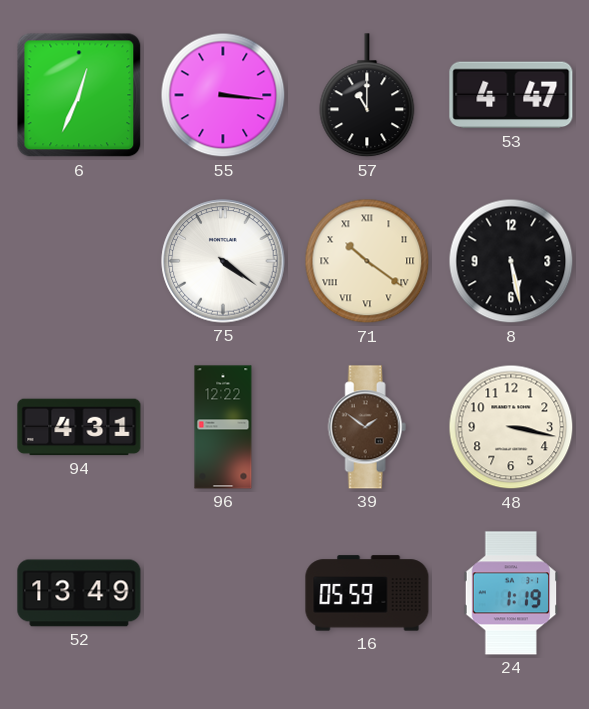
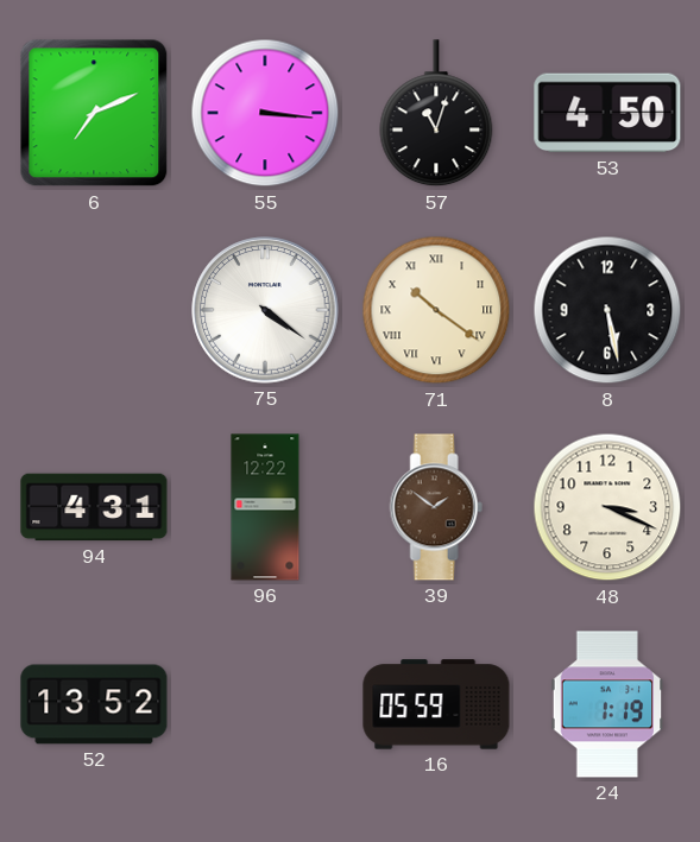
6: 12:34 -> 7:11
57: 11:00 -> 11:03
53: 4:47 -> 4:50
48: 3:17 -> 3:19
52: 13:49 -> 13:52
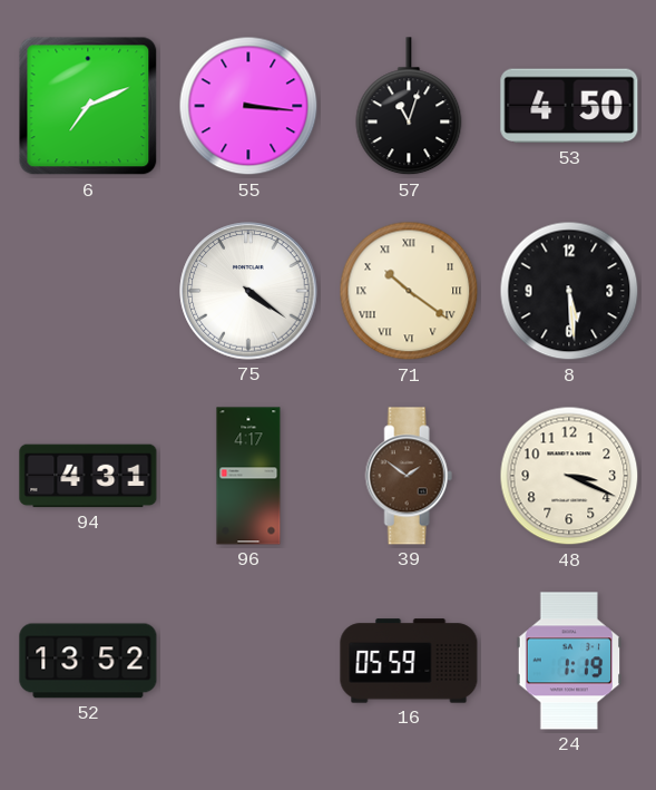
8: 5:28 -> 5:29
96: 12:22 -> 4:17
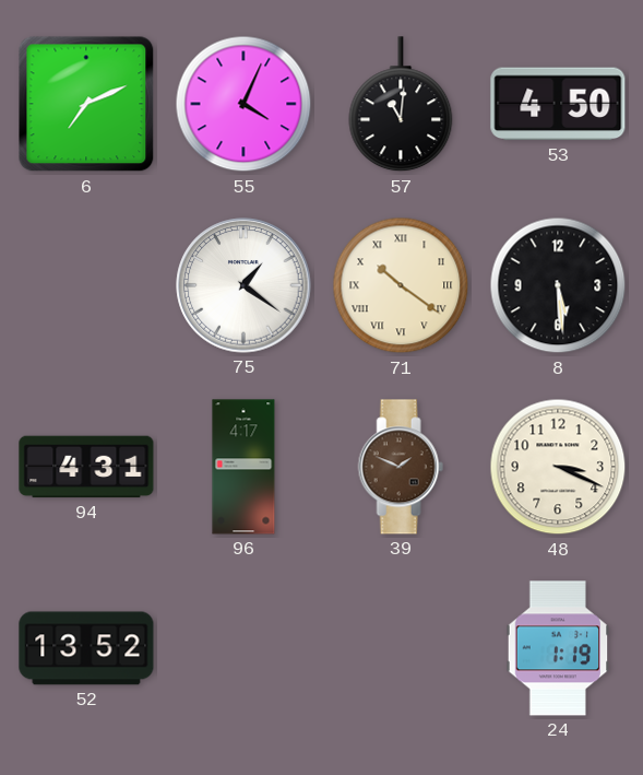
55: 3:16 -> 4:04
57: 11:03 -> 11:01
75: 4:21 -> 1:21
39: 1:51 -> 1:49
16: 05:59 -> none
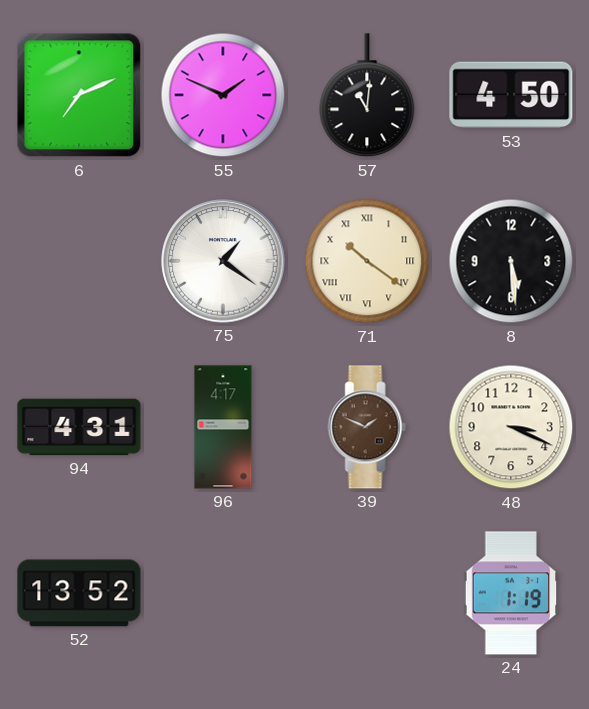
55: 4:04 -> 1:49
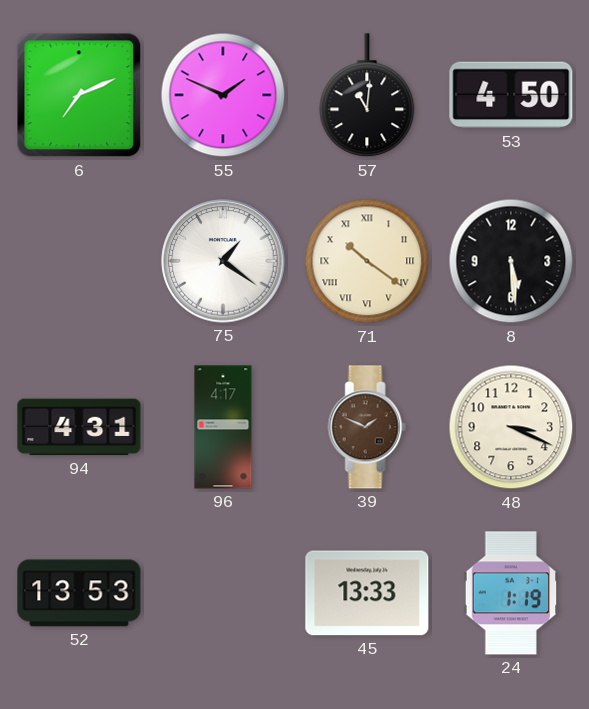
52: 13:52 -> 13:53
45: none -> 13:33
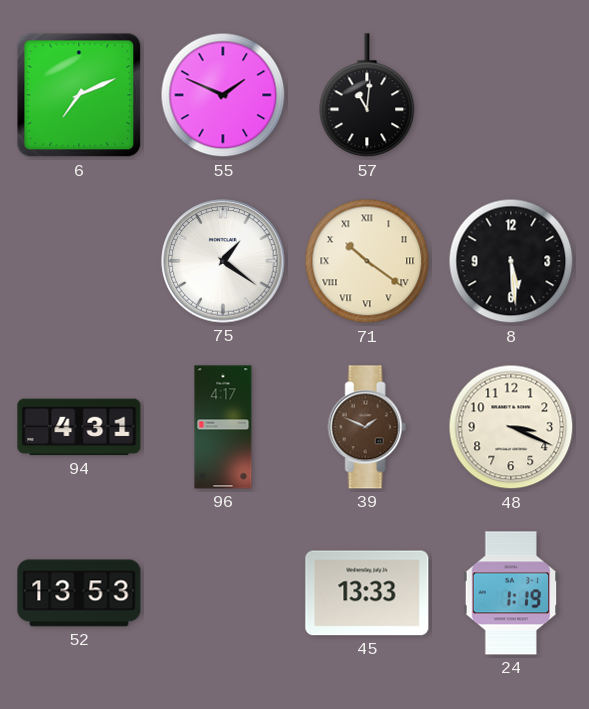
53: 4:50 -> none
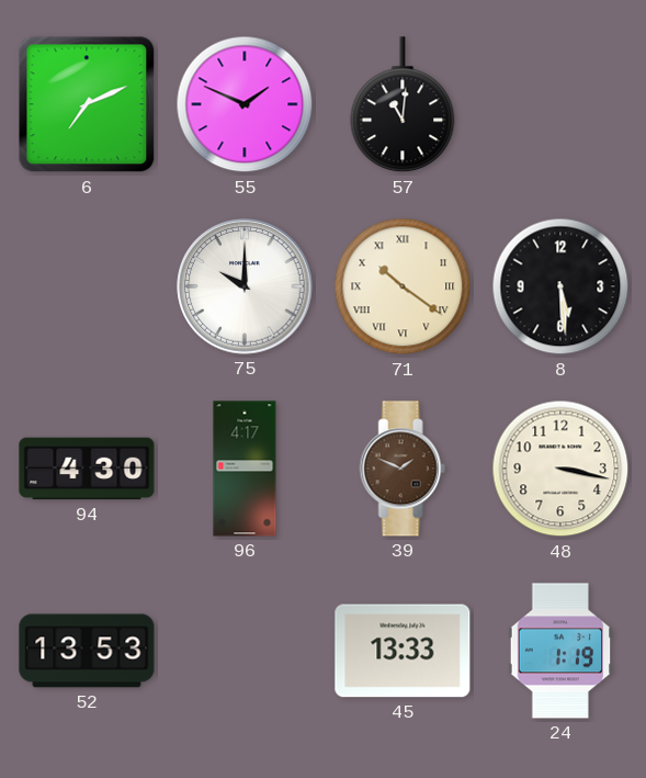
75: 1:21 -> 10:00
94: 4:31 -> 4:30
48: 3:19 -> 3:17
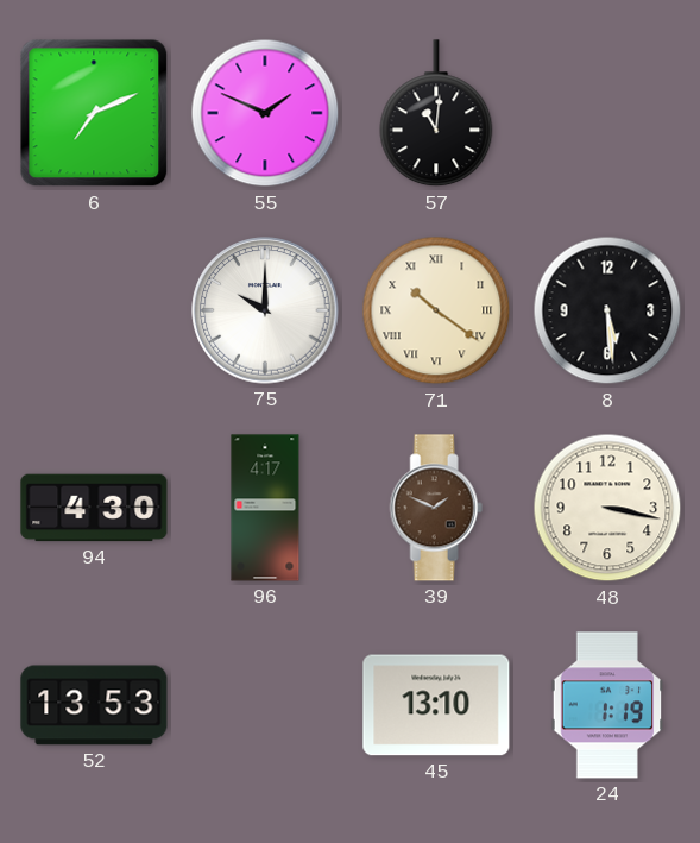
45: 13:33 -> 13:10
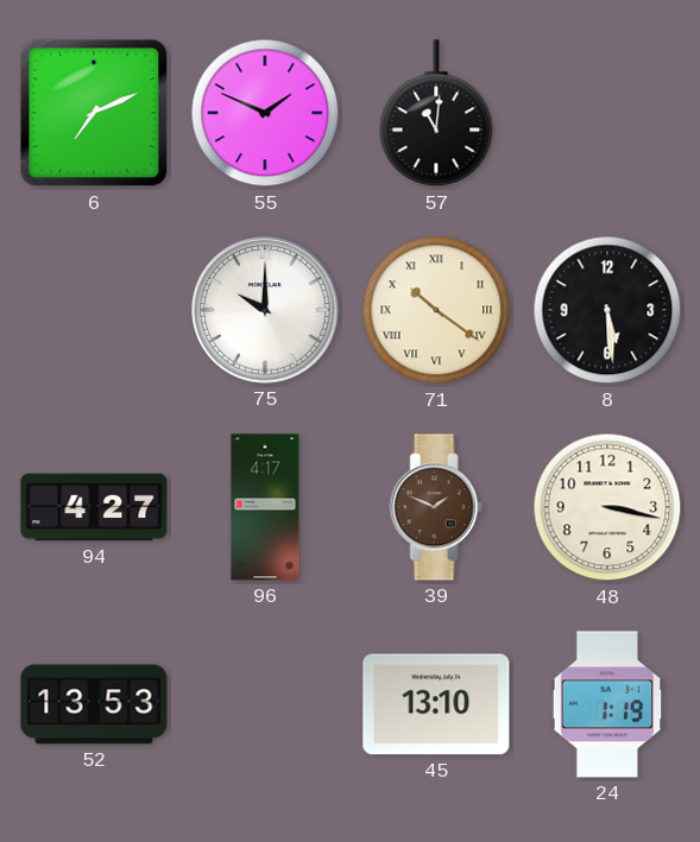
94: 4:30 -> 4:27
